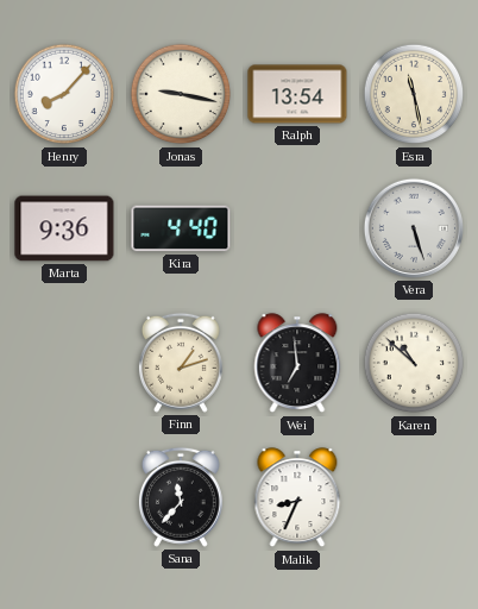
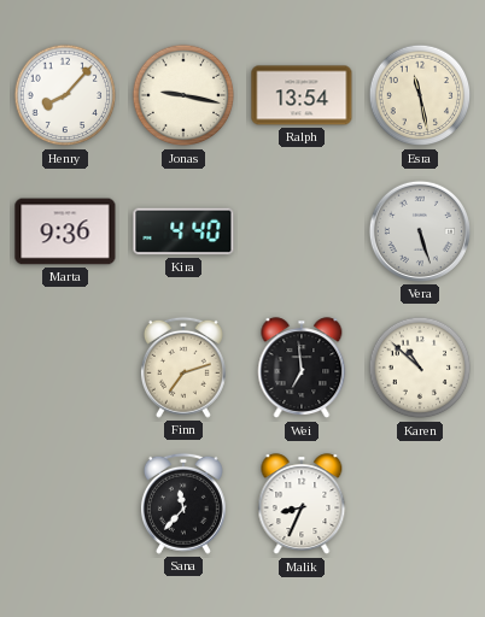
Finn: 1:12 -> 7:12
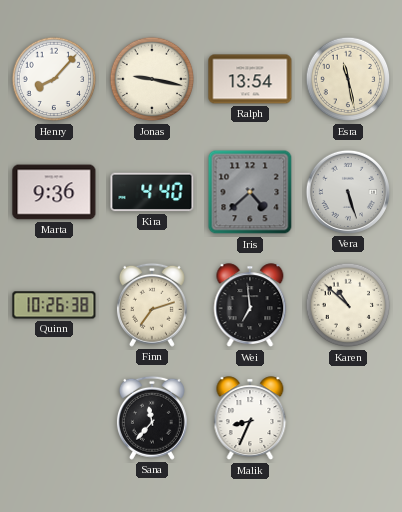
Iris: none -> 4:38
Quinn: none -> 10:26
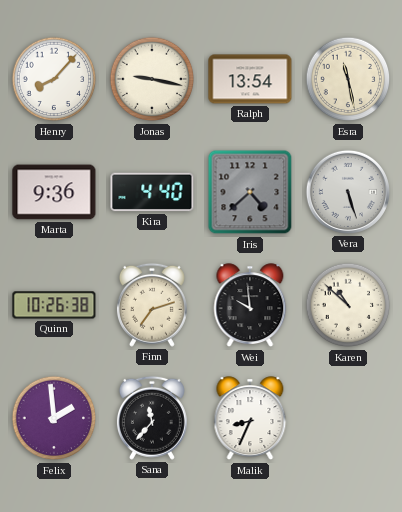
Wei: 6:59 -> 9:59
Felix: none -> 1:59
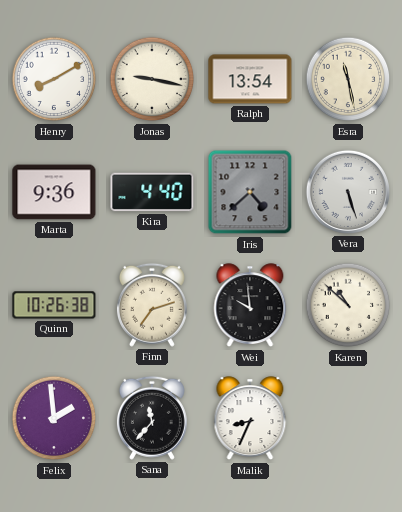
Henry: 8:07 -> 8:10
